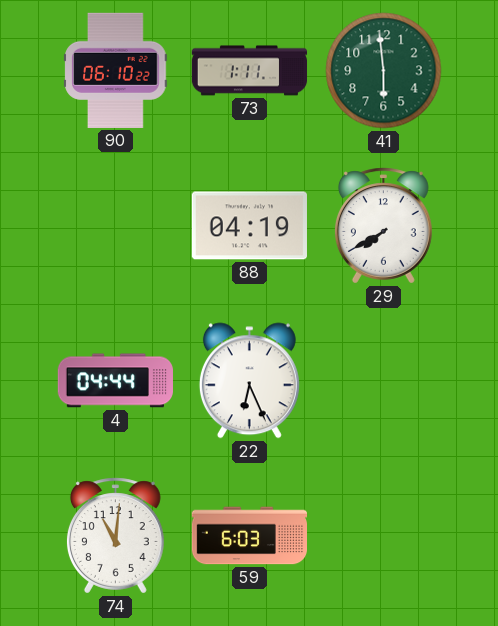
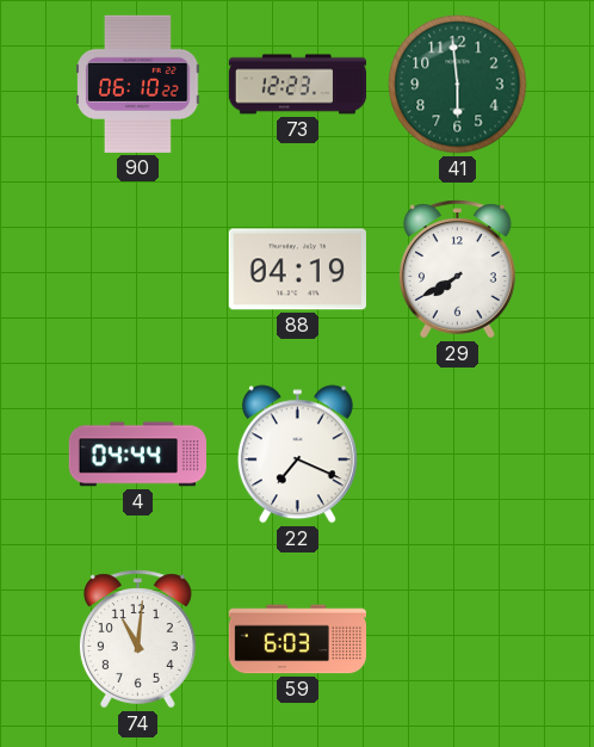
73: 1:11 -> 12:23
22: 6:26 -> 7:19
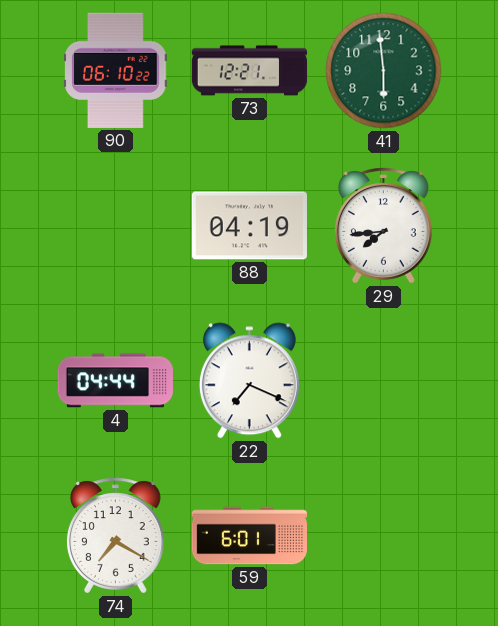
73: 12:23 -> 12:21
29: 7:40 -> 7:44
74: 11:01 -> 7:20
59: 6:03 -> 6:01
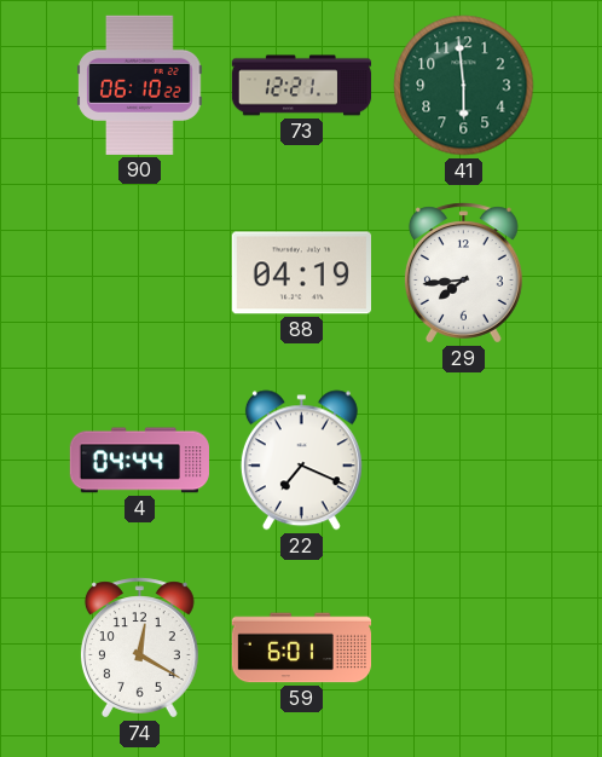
74: 7:20 -> 12:20
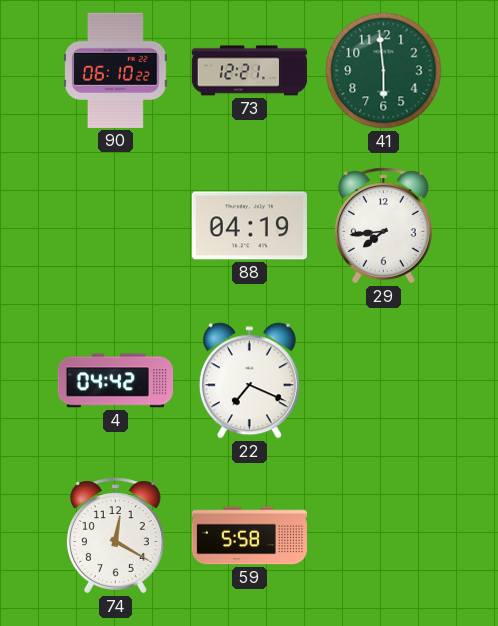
4: 04:44 -> 04:42
59: 6:01 -> 5:58
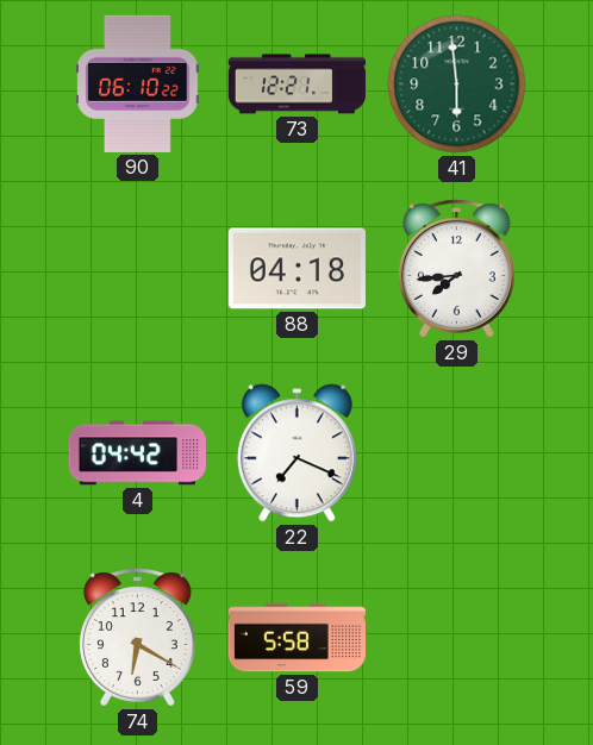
88: 04:19 -> 04:18
74: 12:20 -> 6:20
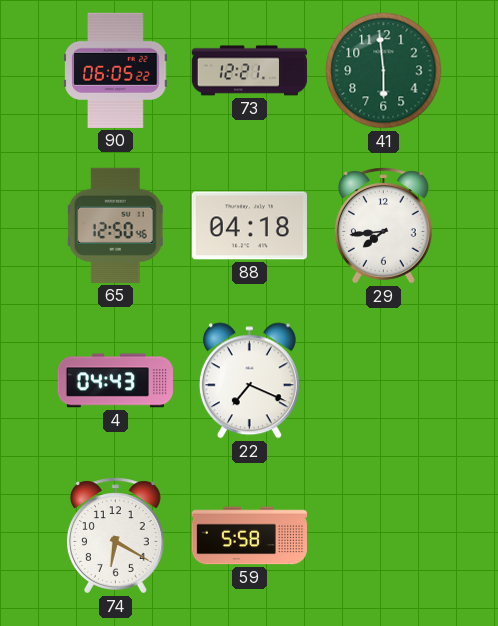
90: 06:10 -> 06:05
65: none -> 12:50
4: 04:42 -> 04:43
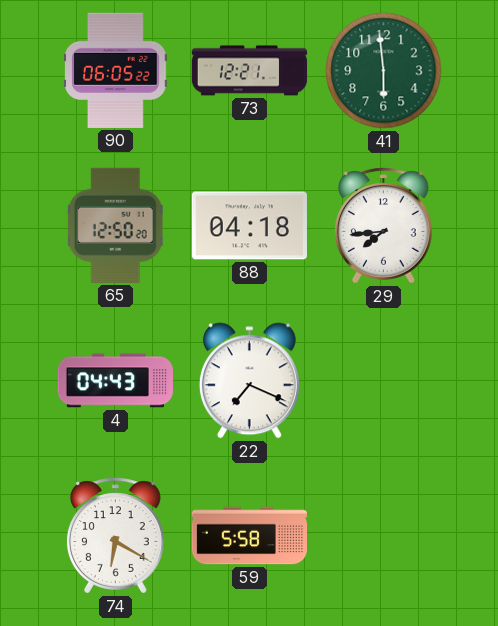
65: 12:50:46 -> 12:50:20
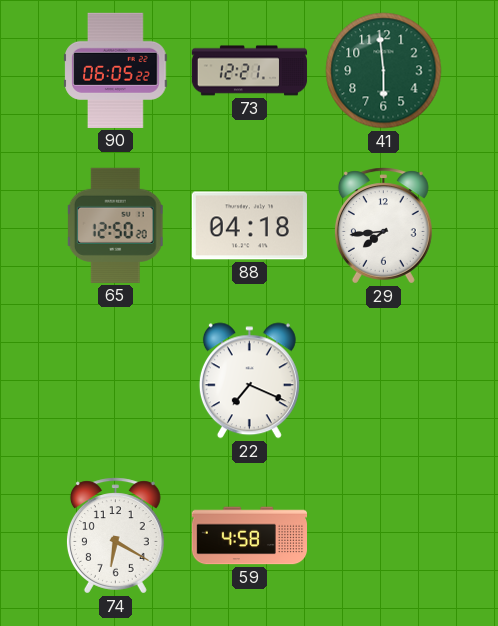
4: 04:43 -> none
59: 5:58 -> 4:58
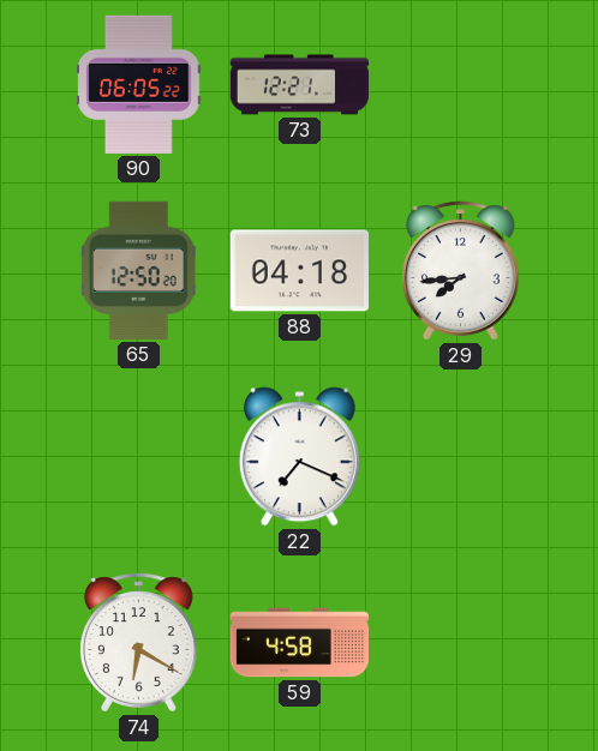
41: 5:59 -> none
